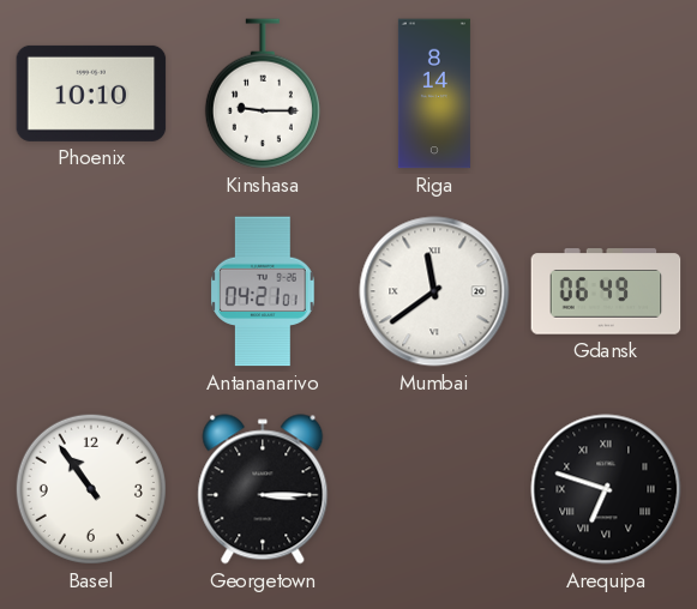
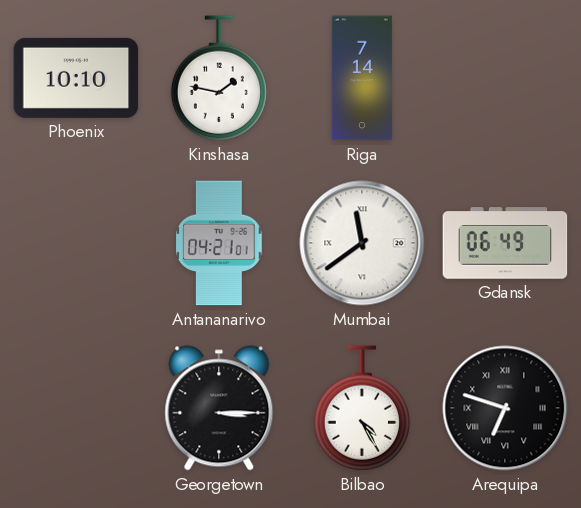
Kinshasa: 9:15 -> 1:47
Riga: 8:14 -> 7:14
Basel: 10:54 -> none
Bilbao: none -> 4:25
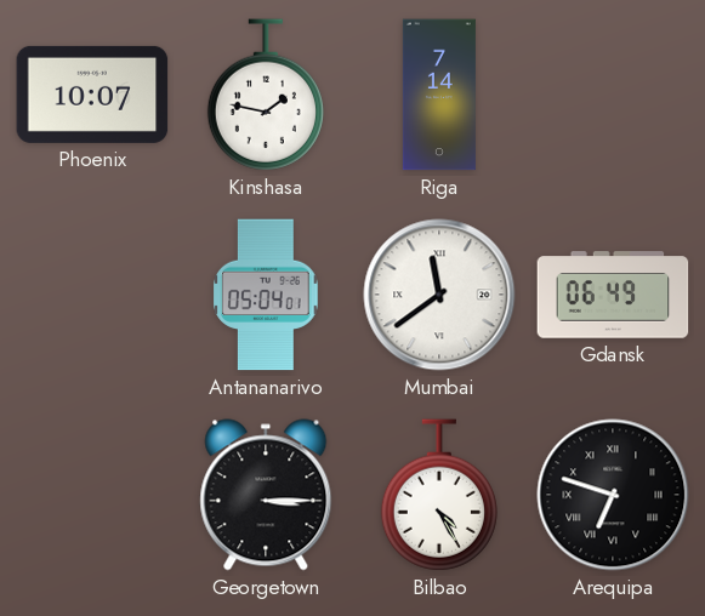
Phoenix: 10:10 -> 10:07
Antananarivo: 04:21 -> 05:04
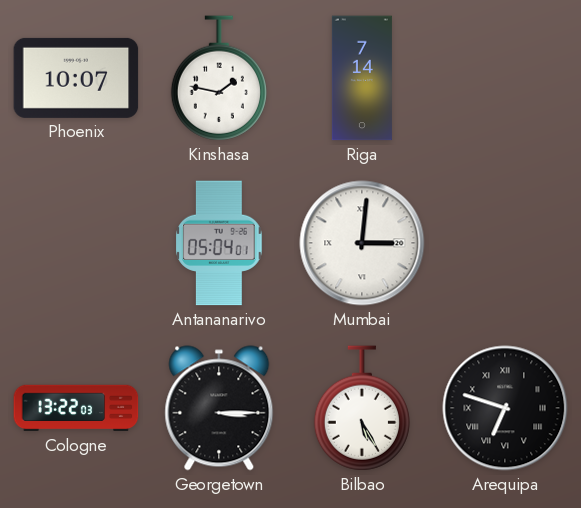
Mumbai: 11:39 -> 3:01
Gdansk: 06:49 -> none
Cologne: none -> 13:22
Bilbao: 4:25 -> 5:25
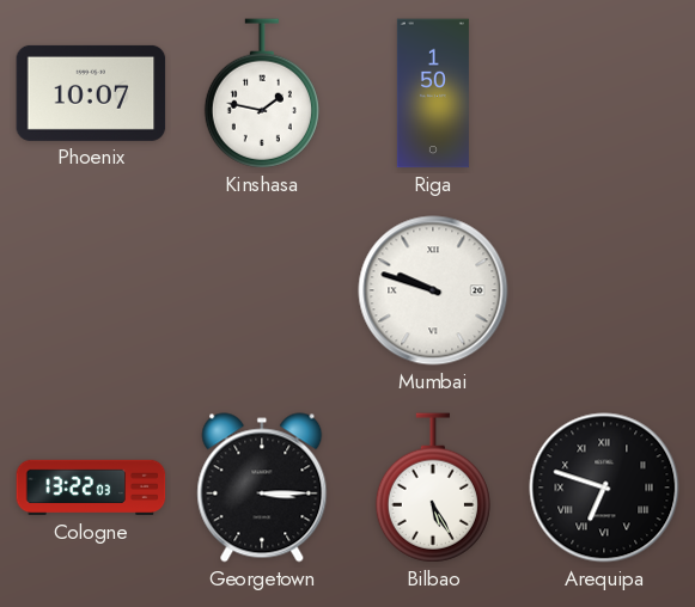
Riga: 7:14 -> 1:50
Antananarivo: 05:04 -> none
Mumbai: 3:01 -> 9:48
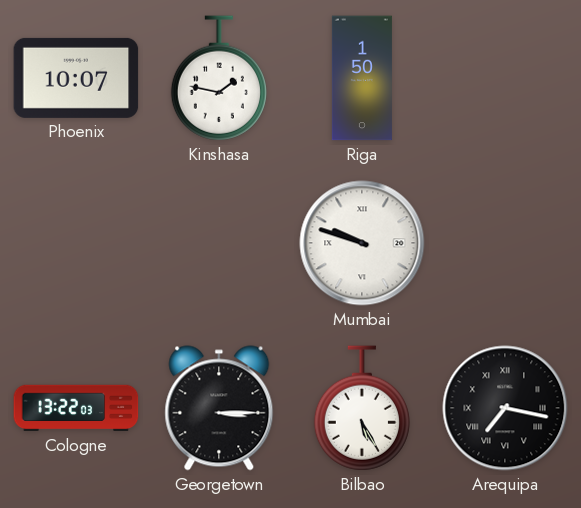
Arequipa: 6:48 -> 7:17
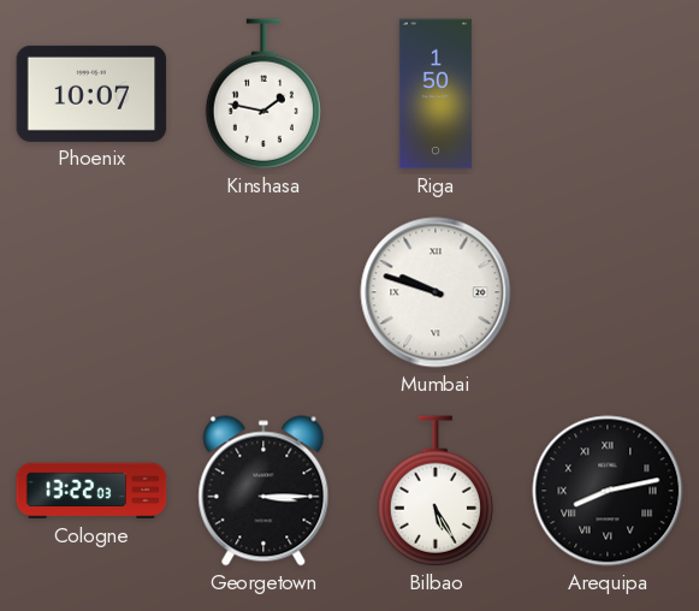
Arequipa: 7:17 -> 8:13
